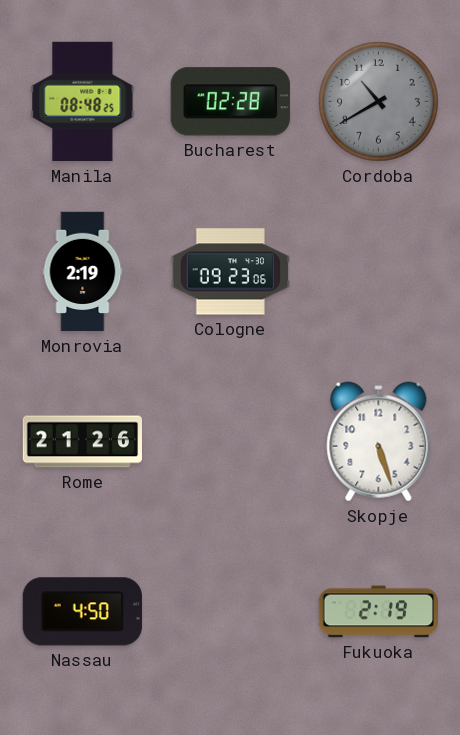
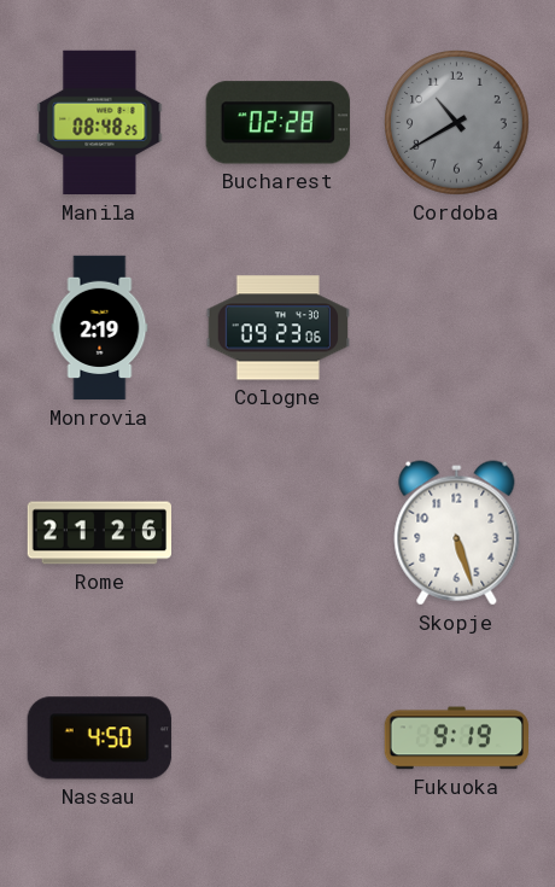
Fukuoka: 2:19 -> 9:19
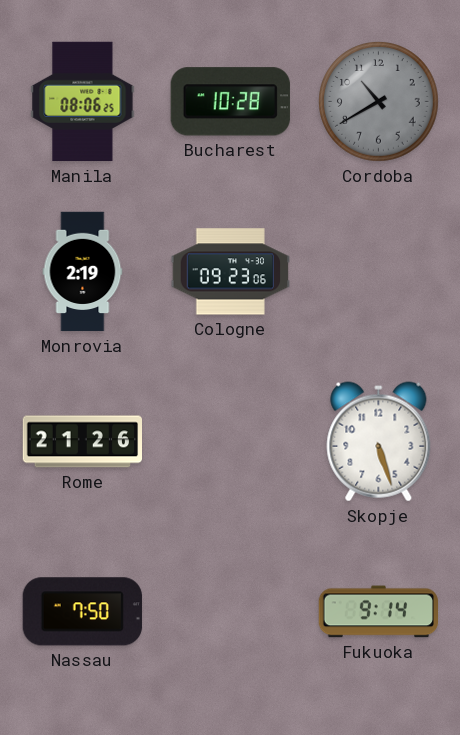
Manila: 08:48 -> 08:06
Bucharest: 02:28 -> 10:28
Nassau: 4:50 -> 7:50
Fukuoka: 9:19 -> 9:14
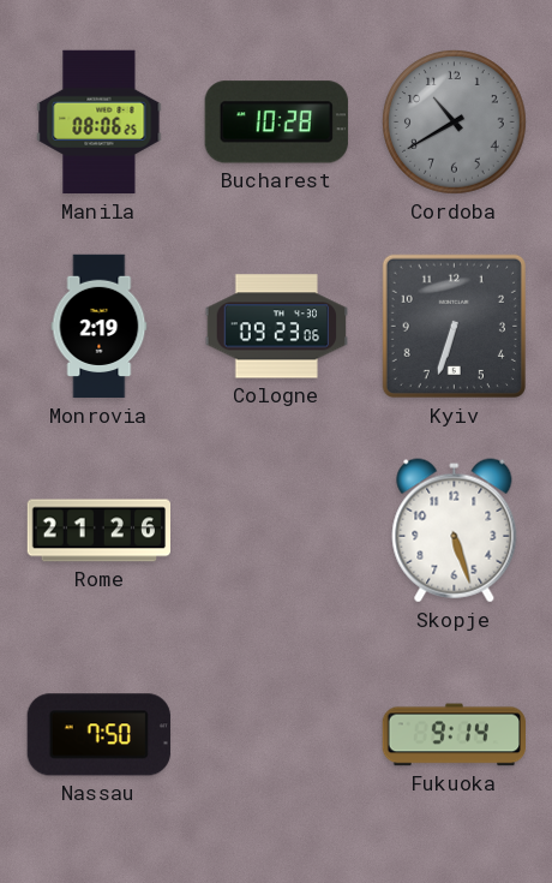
Kyiv: none -> 6:33
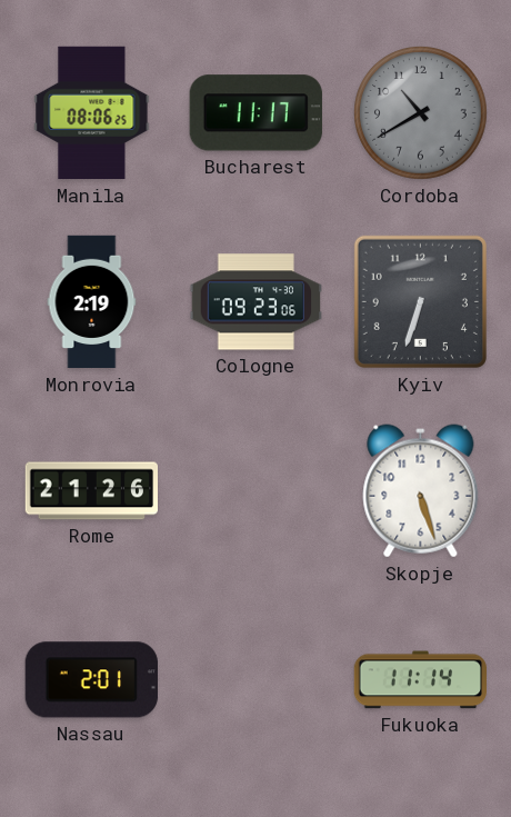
Bucharest: 10:28 -> 11:17
Nassau: 7:50 -> 2:01
Fukuoka: 9:14 -> 11:14
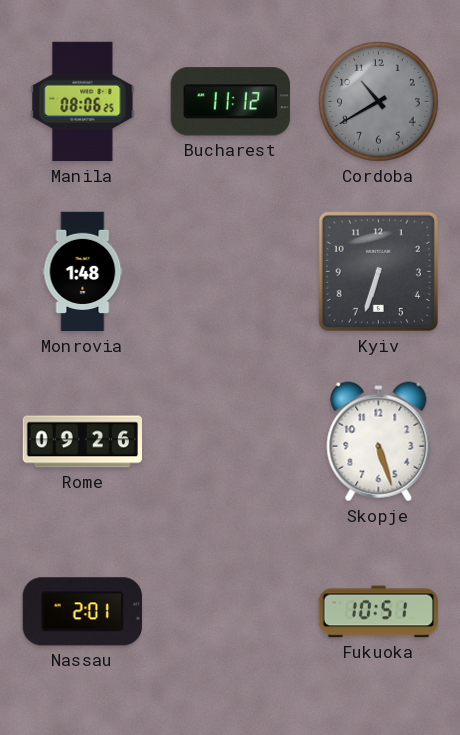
Bucharest: 11:17 -> 11:12
Monrovia: 2:19 -> 1:48
Cologne: 09:23 -> none
Rome: 21:26 -> 09:26
Fukuoka: 11:14 -> 10:51
